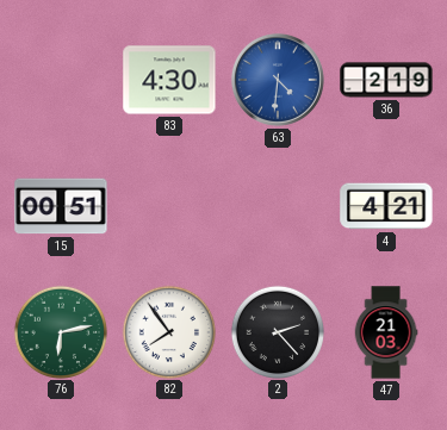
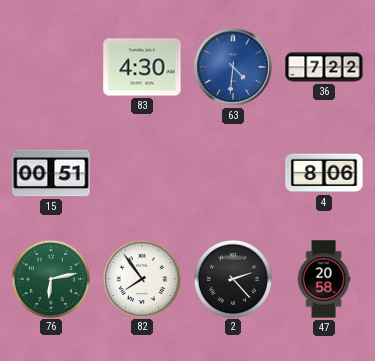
36: 2:19 -> 7:22
4: 4:21 -> 8:06
47: 21:03 -> 20:58
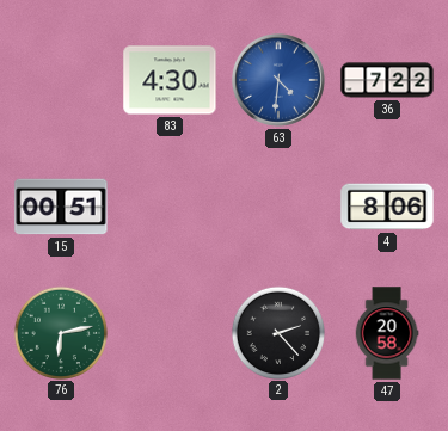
82: 7:54 -> none
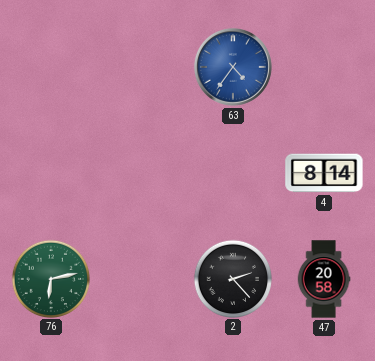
83: 4:30 -> none
63: 4:31 -> 4:36
36: 7:22 -> none
15: 00:51 -> none
4: 8:06 -> 8:14
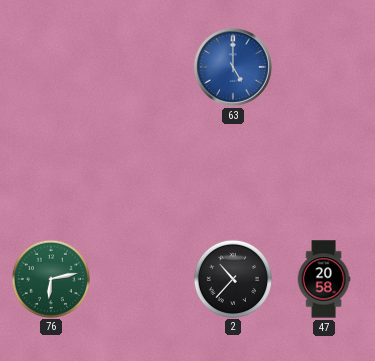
63: 4:36 -> 5:00
4: 8:14 -> none
2: 2:23 -> 10:37
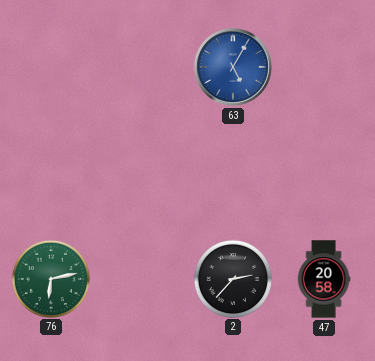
63: 5:00 -> 5:05
2: 10:37 -> 2:37
